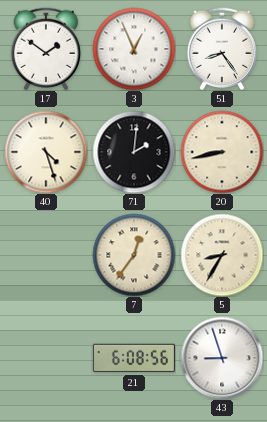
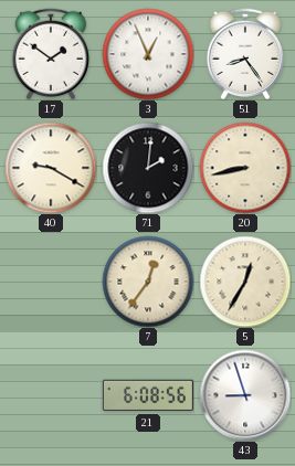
40: 4:27 -> 9:20
5: 8:35 -> 12:35
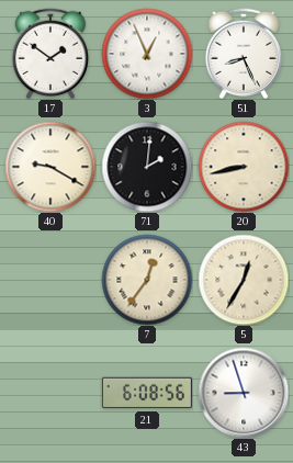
51: 8:24 -> 8:26
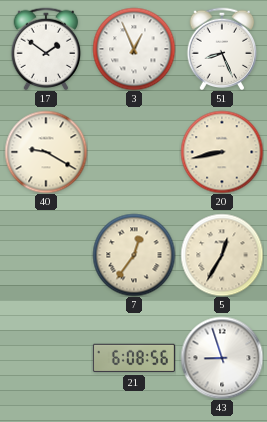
71: 2:01 -> none
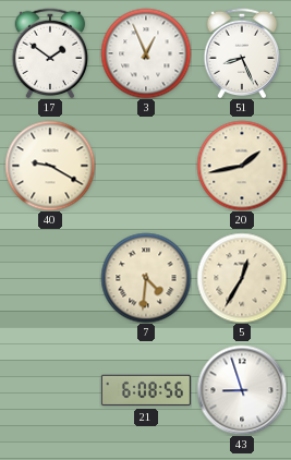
20: 8:43 -> 1:43
7: 12:36 -> 4:31
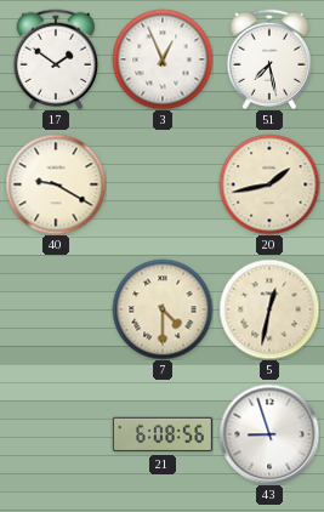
51: 8:26 -> 7:28
7: 4:31 -> 4:30
5: 12:35 -> 12:32
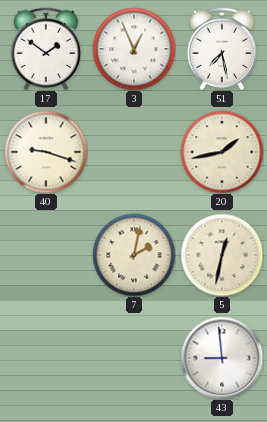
40: 9:20 -> 9:18
7: 4:30 -> 2:02
21: 6:08 -> none
43: 8:57 -> 8:59
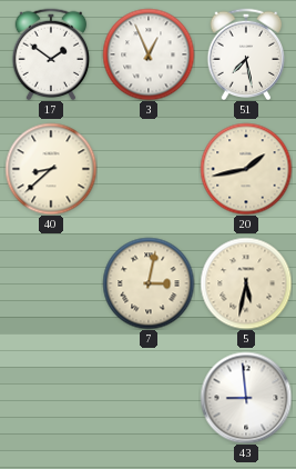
40: 9:18 -> 8:38
7: 2:02 -> 3:02
5: 12:32 -> 5:32
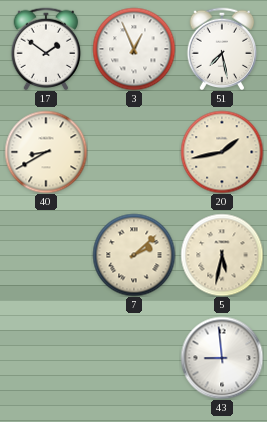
40: 8:38 -> 8:40
7: 3:02 -> 2:08
